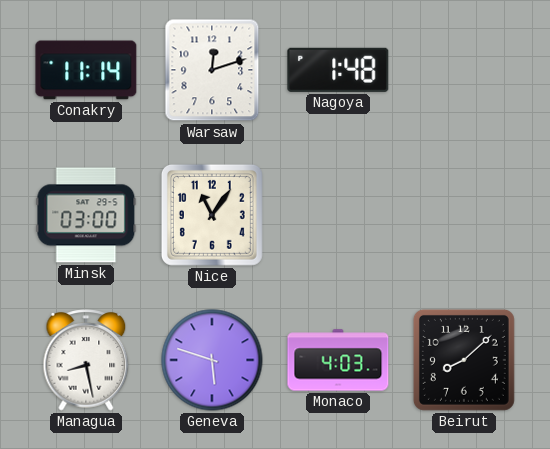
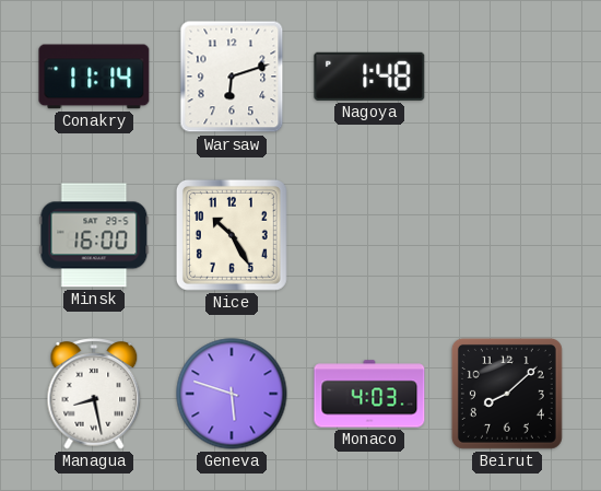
Warsaw: 12:12 -> 6:12
Minsk: 03:00 -> 16:00
Nice: 11:06 -> 10:25
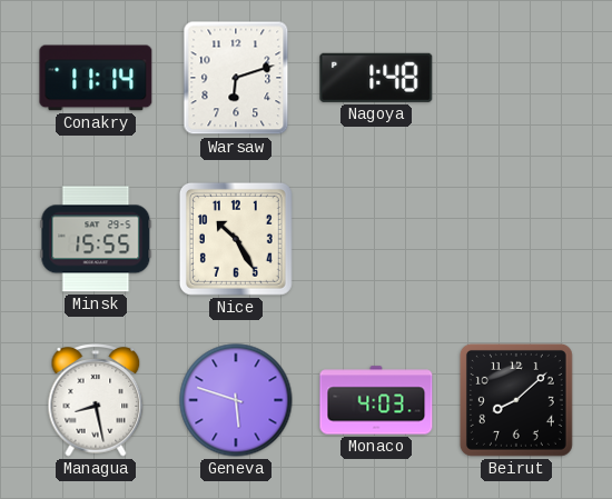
Minsk: 16:00 -> 15:55
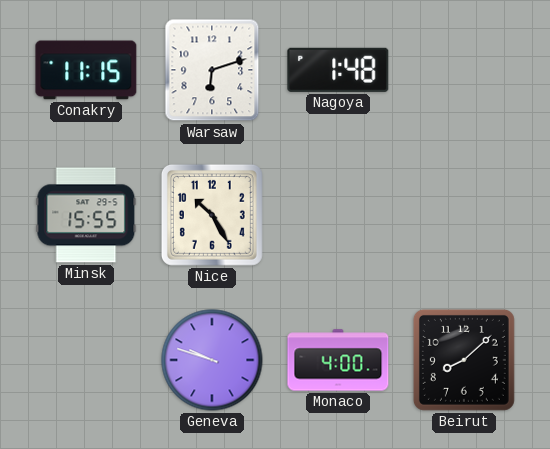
Conakry: 11:14 -> 11:15
Managua: 8:28 -> none
Geneva: 5:48 -> 9:48
Monaco: 4:03 -> 4:00
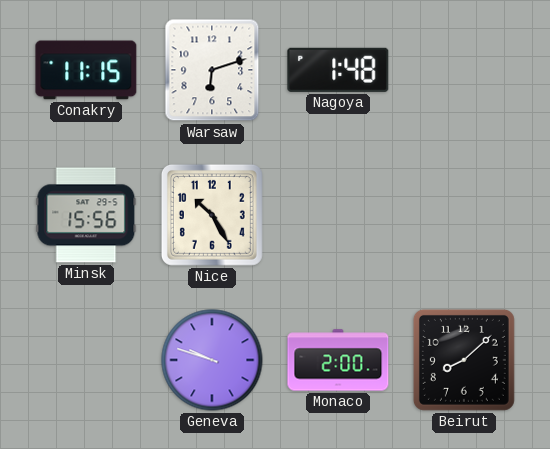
Minsk: 15:55 -> 15:56
Monaco: 4:00 -> 2:00
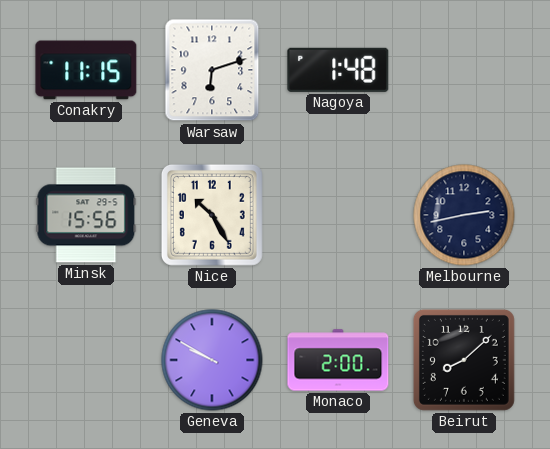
Melbourne: none -> 2:43
Geneva: 9:48 -> 9:50
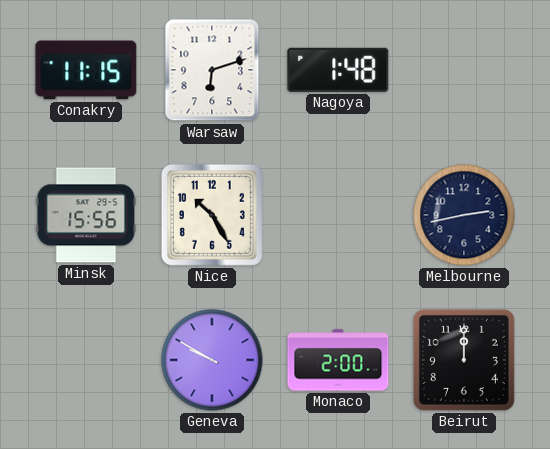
Beirut: 8:08 -> 12:00
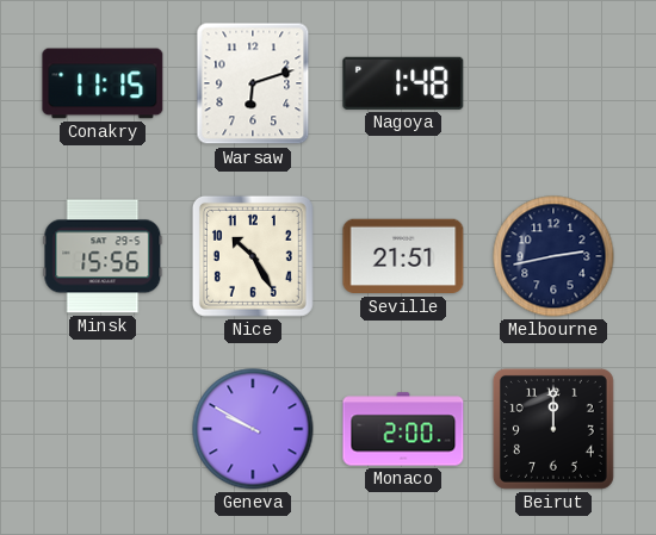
Seville: none -> 21:51
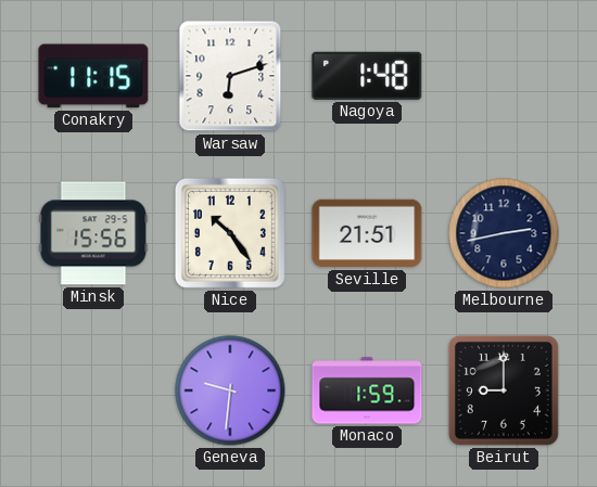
Nice: 10:25 -> 10:24
Geneva: 9:50 -> 9:31
Monaco: 2:00 -> 1:59
Beirut: 12:00 -> 9:00
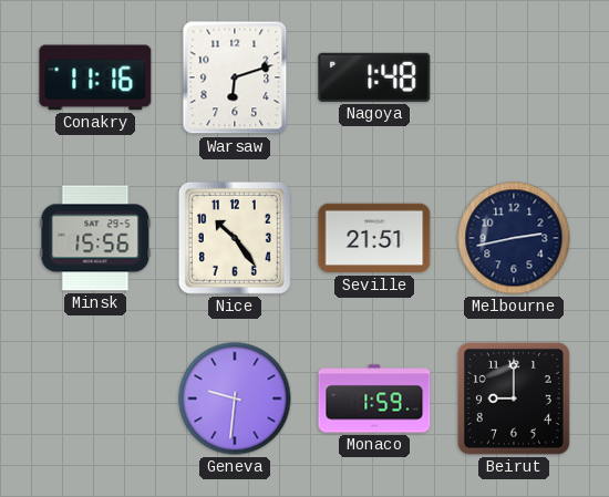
Conakry: 11:15 -> 11:16
